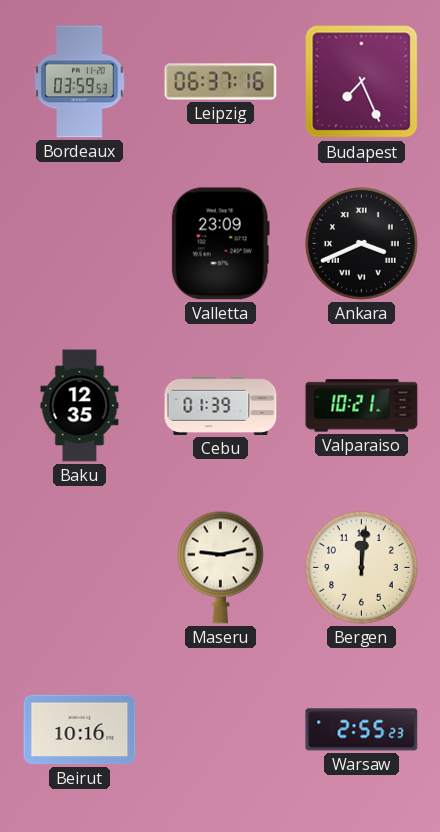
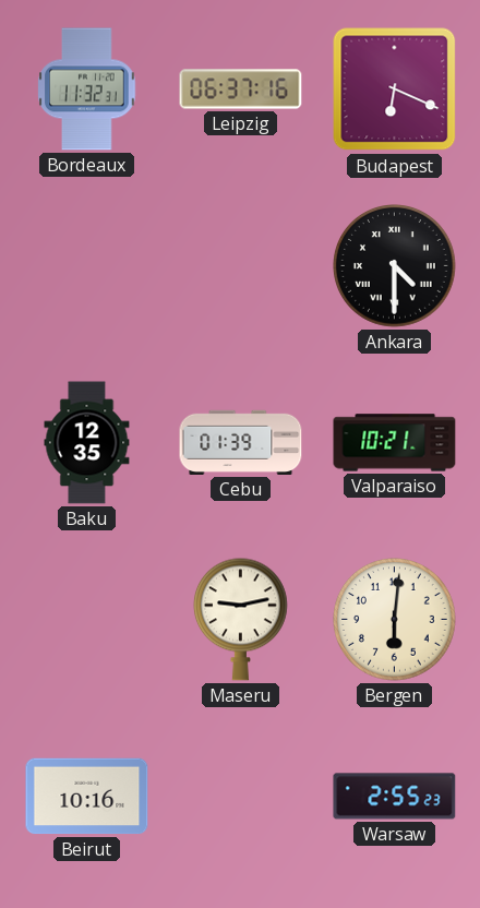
Bordeaux: 03:59 -> 11:32
Budapest: 7:26 -> 6:19
Valletta: 23:09 -> none
Ankara: 3:41 -> 4:30
Bergen: 12:01 -> 6:01
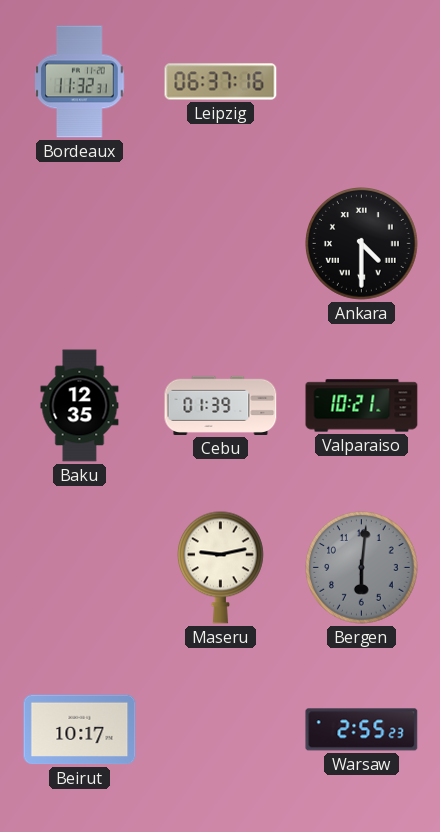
Budapest: 6:19 -> none
Bergen dial: cream -> grey
Beirut: 10:16 -> 10:17
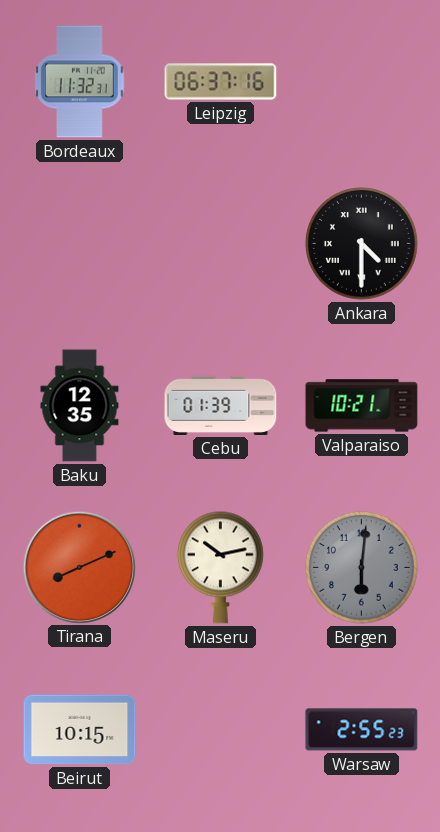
Tirana: none -> 8:11
Maseru: 9:13 -> 10:13
Beirut: 10:17 -> 10:15
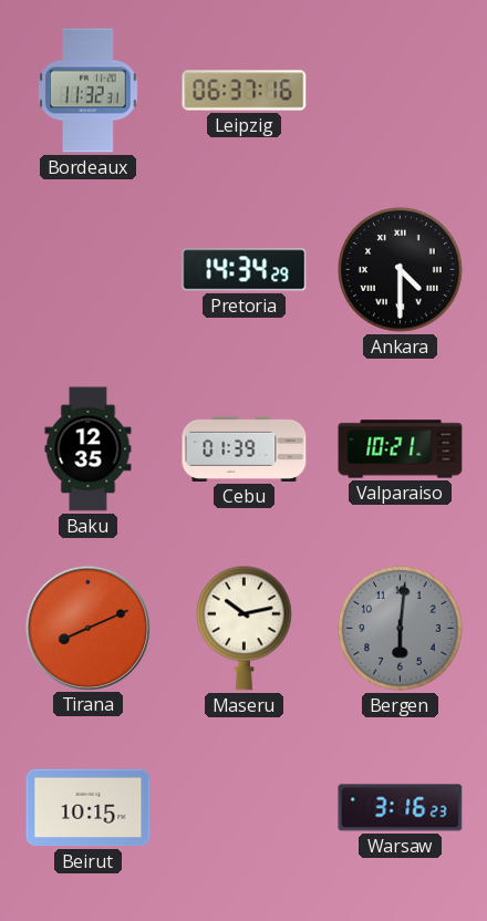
Pretoria: none -> 14:34
Warsaw: 2:55 -> 3:16
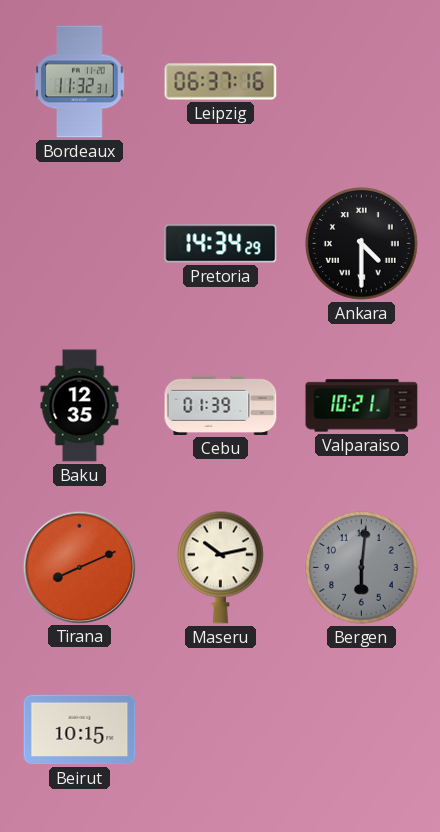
Warsaw: 3:16 -> none
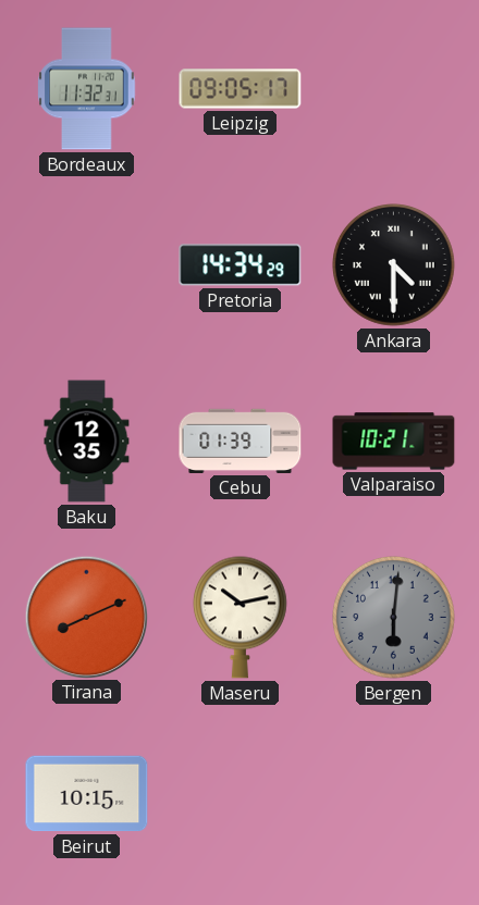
Leipzig: 06:37 -> 09:05
